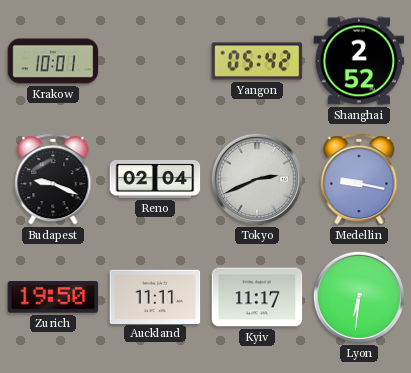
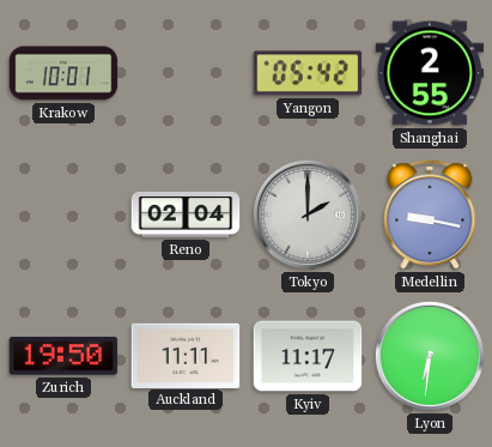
Shanghai: 2:52 -> 2:55
Budapest: 9:19 -> none
Tokyo: 2:41 -> 2:00
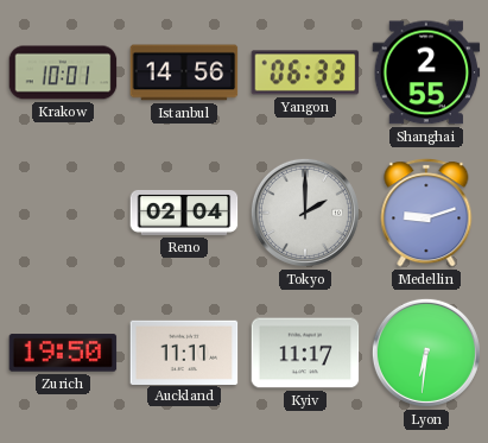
Istanbul: none -> 14:56
Yangon: 05:42 -> 06:33
Medellin: 9:17 -> 9:12
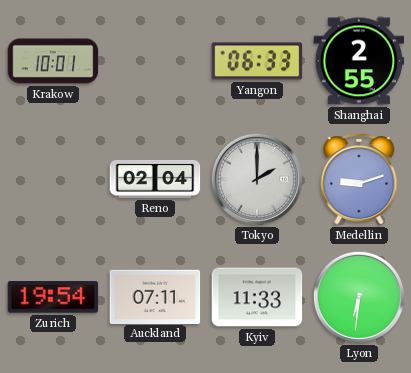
Istanbul: 14:56 -> none
Zurich: 19:50 -> 19:54
Auckland: 11:11 -> 07:11
Kyiv: 11:17 -> 11:33
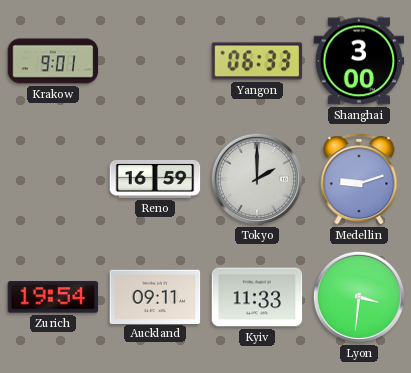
Krakow: 10:01 -> 9:01
Shanghai: 2:55 -> 3:00
Reno: 02:04 -> 16:59
Auckland: 07:11 -> 09:11
Lyon: 6:31 -> 3:31
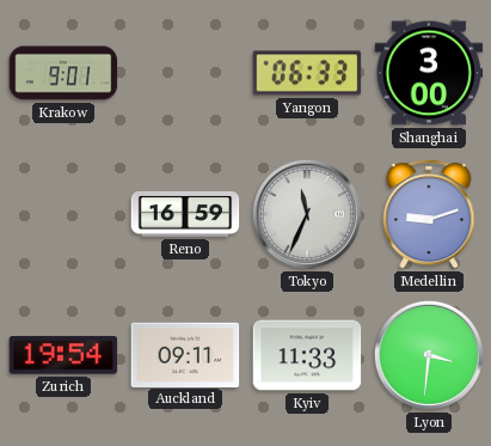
Tokyo: 2:00 -> 11:34
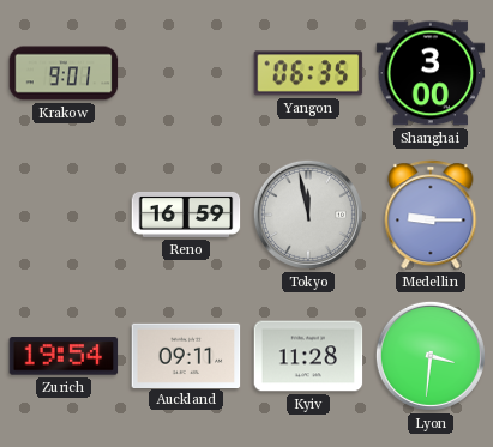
Yangon: 06:33 -> 06:35
Tokyo: 11:34 -> 11:58
Medellin: 9:12 -> 9:15
Kyiv: 11:33 -> 11:28
